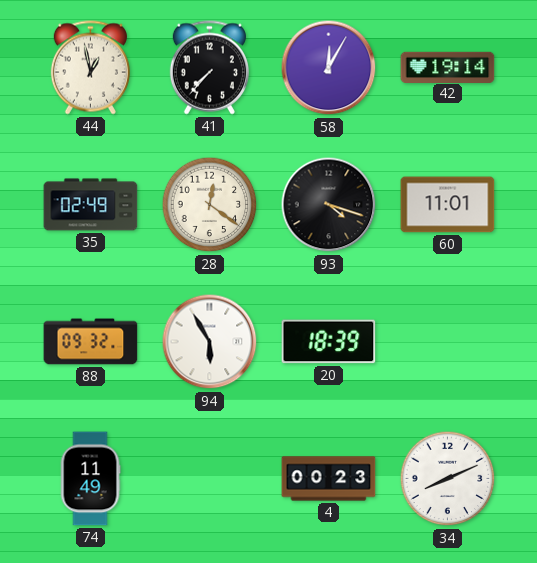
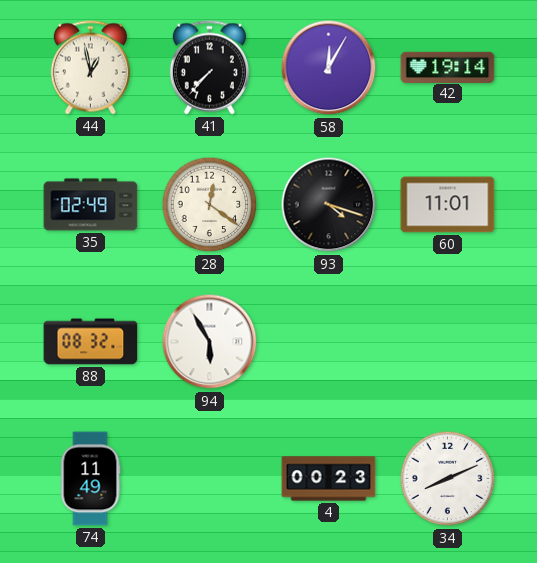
88: 09:32 -> 08:32
20: 18:39 -> none
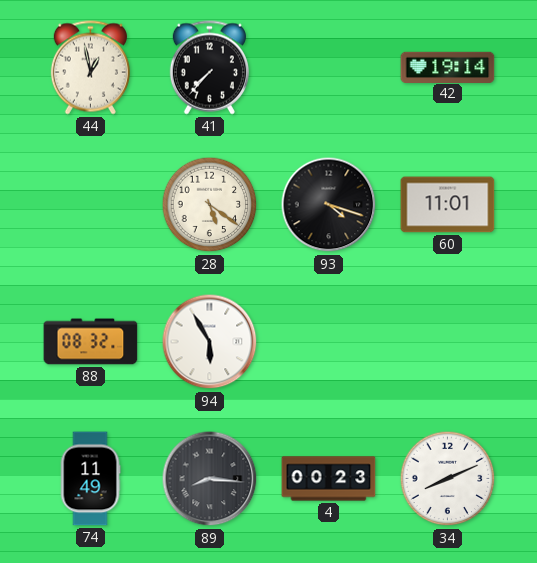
58: 12:05 -> none
35: 02:49 -> none
28: 12:21 -> 5:21
89: none -> 8:16
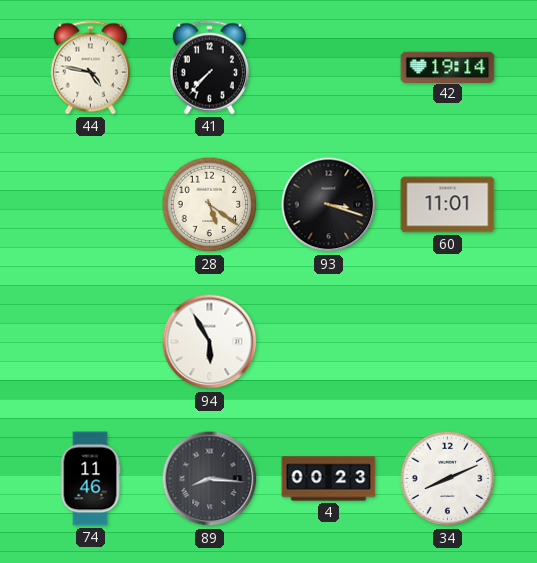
44: 12:58 -> 4:47
93: 4:18 -> 3:18
88: 08:32 -> none
74: 11:49 -> 11:46
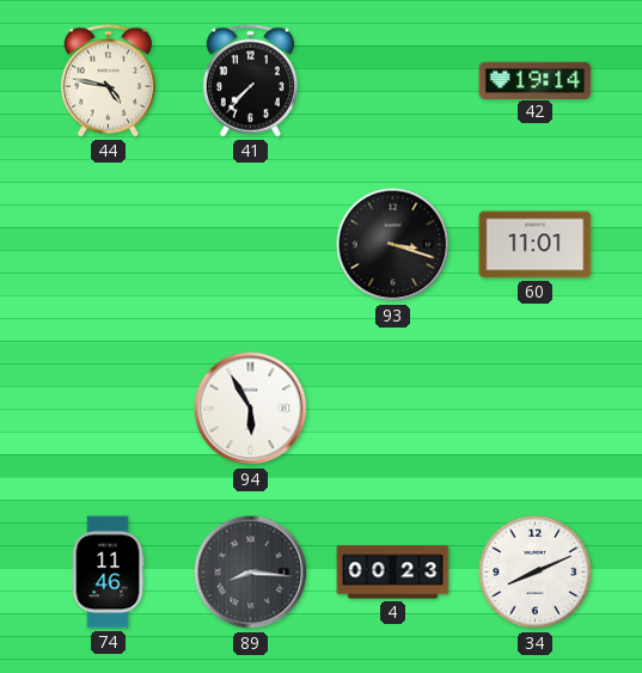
28: 5:21 -> none
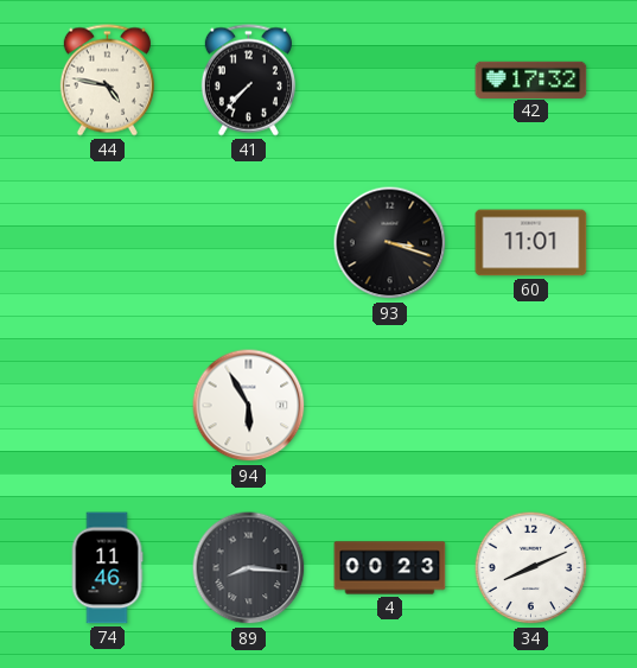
42: 19:14 -> 17:32
